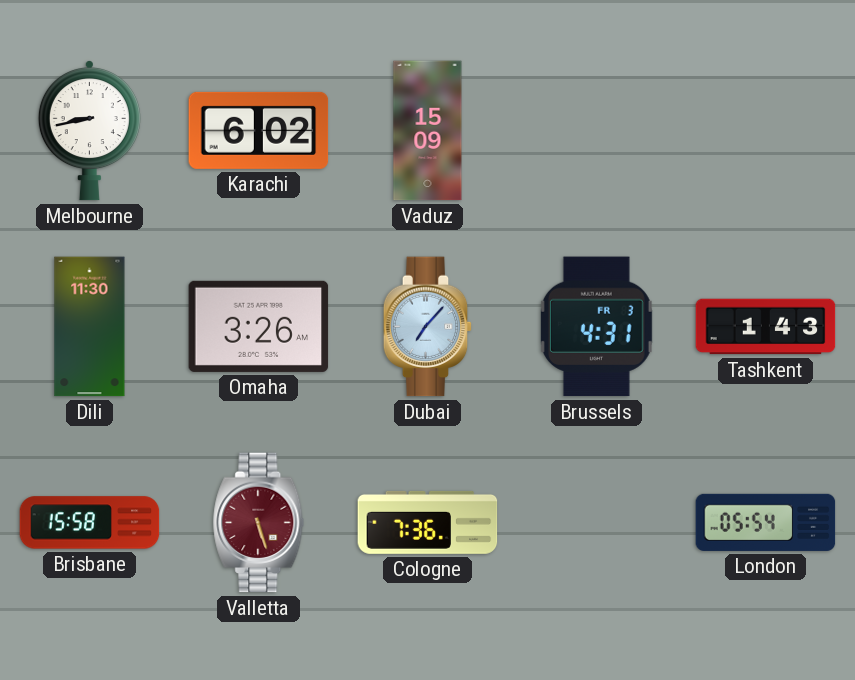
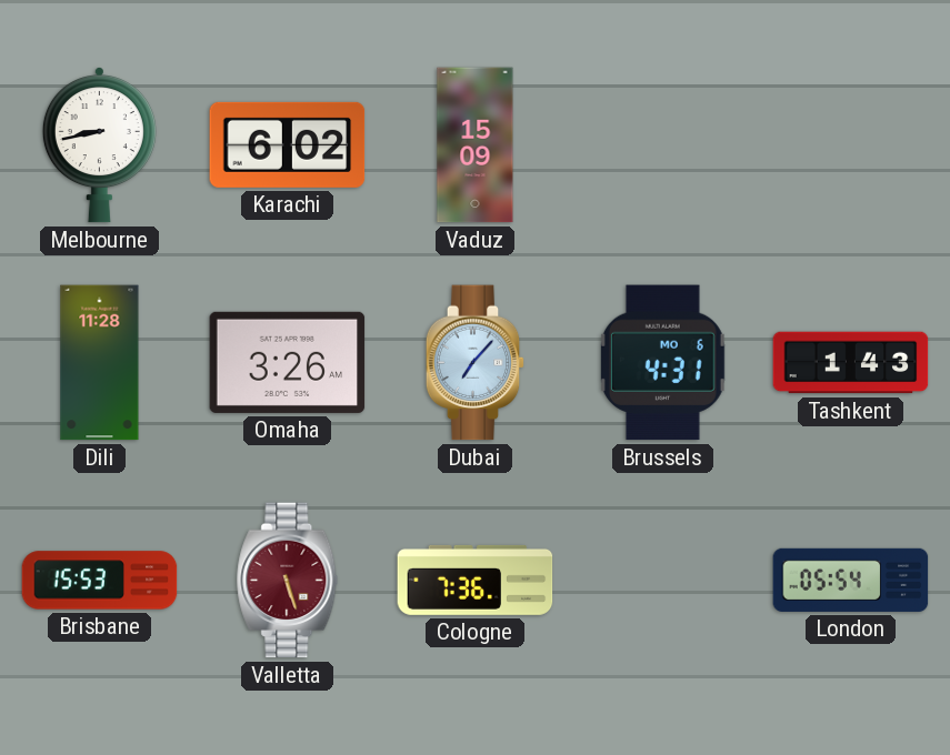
Dili: 11:30 -> 11:28
Brussels date: FR 3 -> MO 6
Brisbane: 15:58 -> 15:53
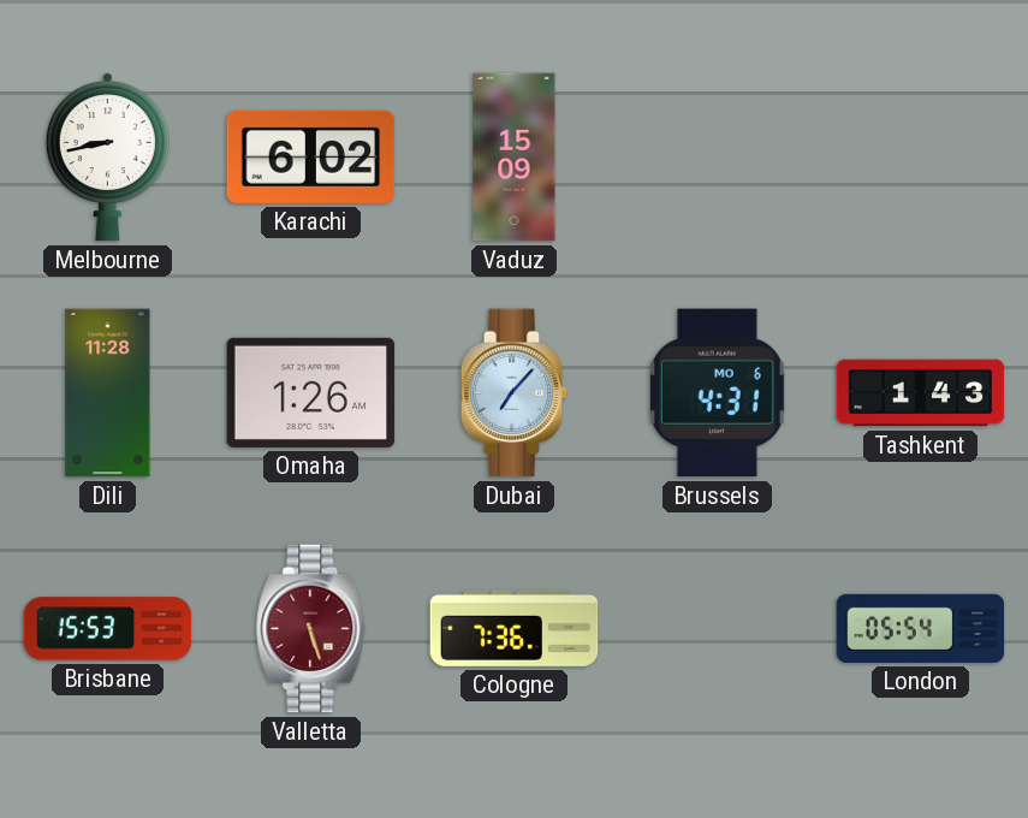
Omaha: 3:26 -> 1:26
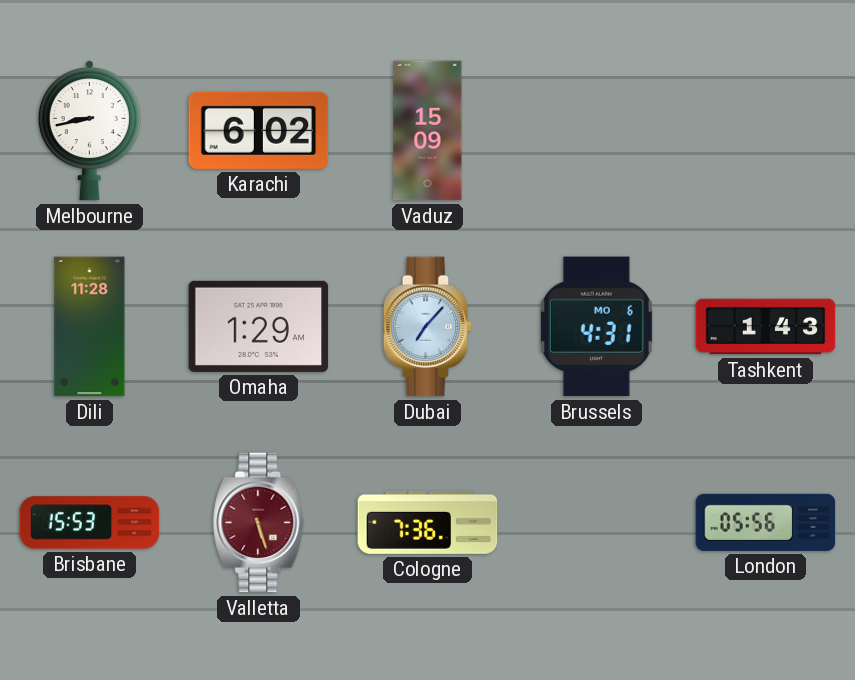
Omaha: 1:26 -> 1:29
London: 05:54 -> 05:56
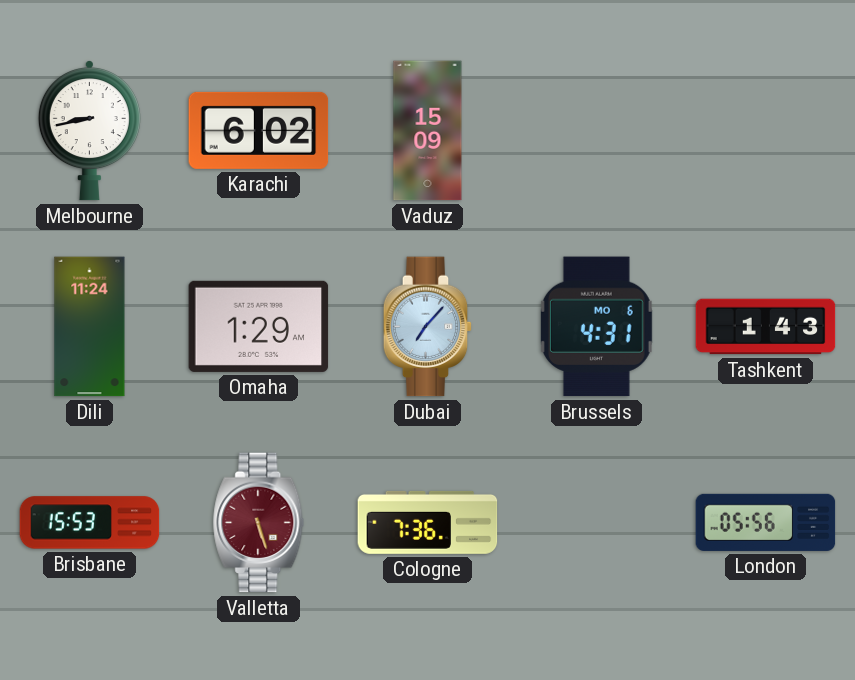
Dili: 11:28 -> 11:24
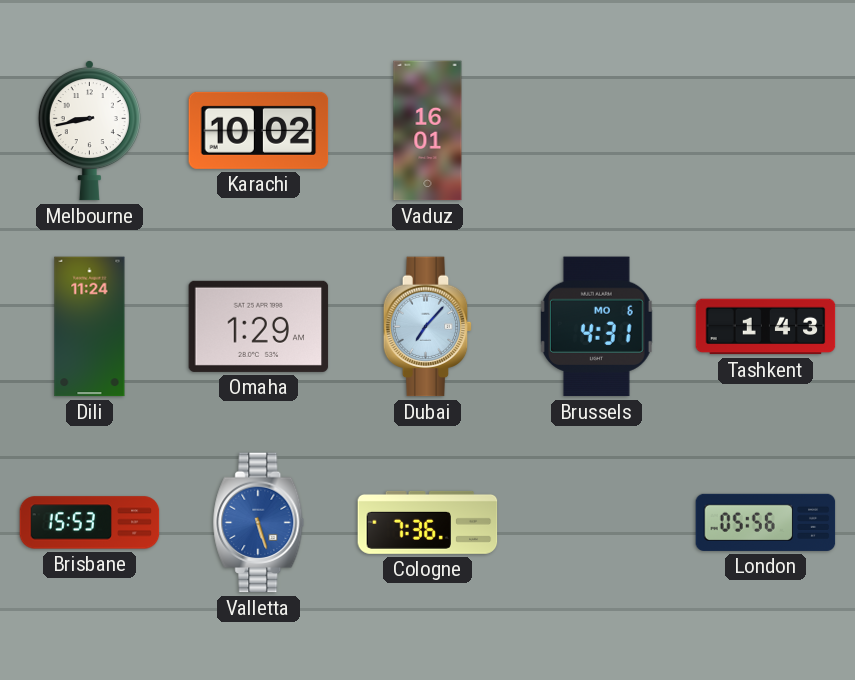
Karachi: 6:02 -> 10:02
Vaduz: 15:09 -> 16:01
Valletta dial: burgundy -> blue
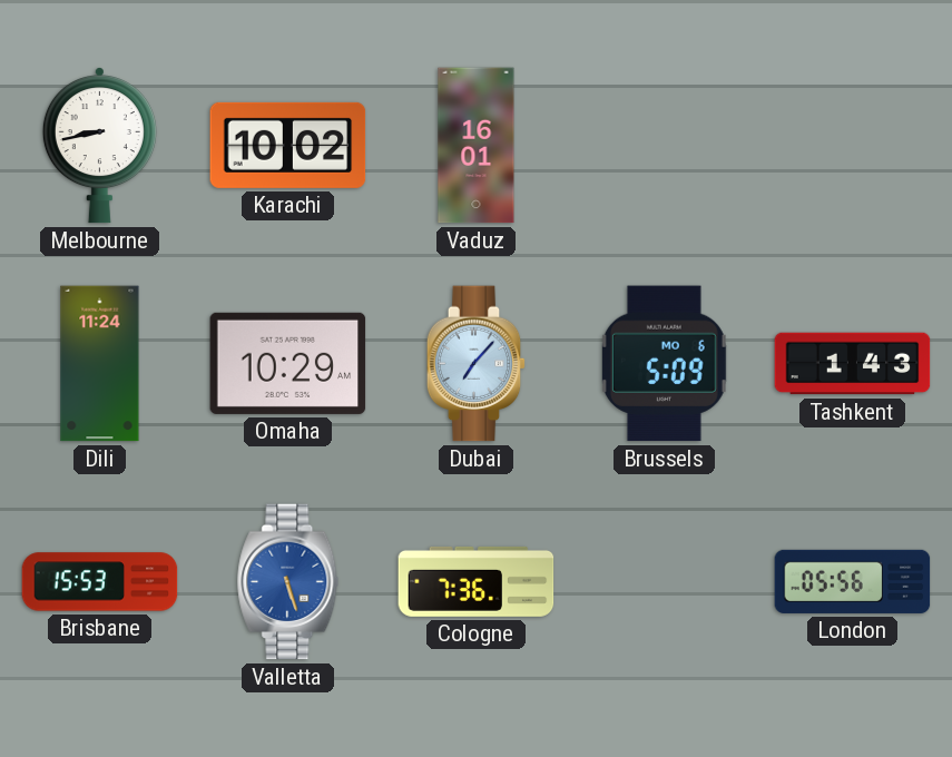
Omaha: 1:29 -> 10:29
Brussels: 4:31 -> 5:09
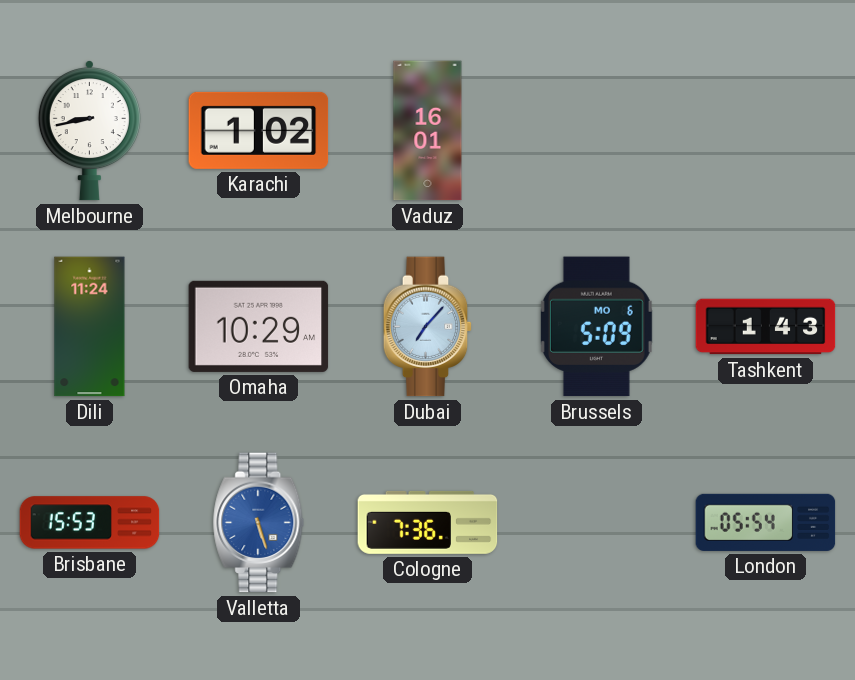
Karachi: 10:02 -> 1:02
London: 05:56 -> 05:54
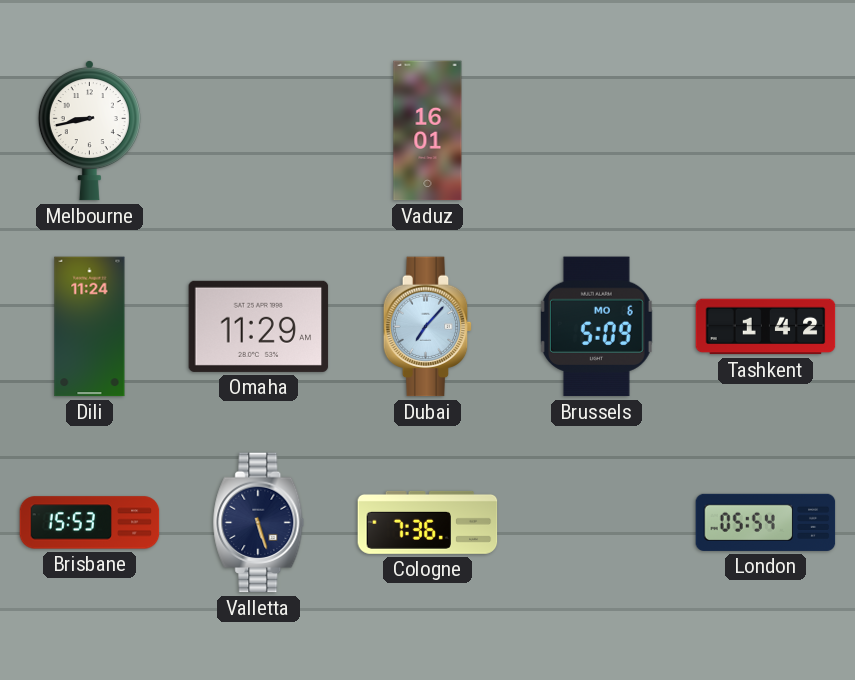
Karachi: 1:02 -> none
Omaha: 10:29 -> 11:29
Tashkent: 1:43 -> 1:42
Valletta dial: blue -> navy
